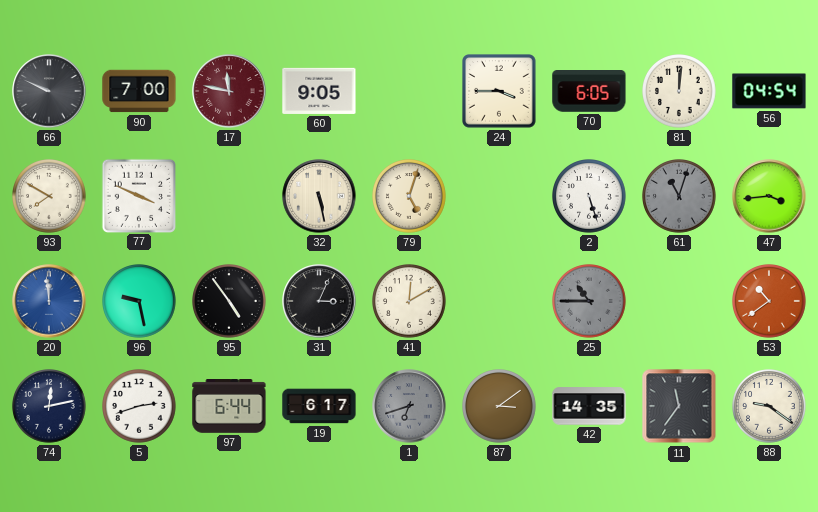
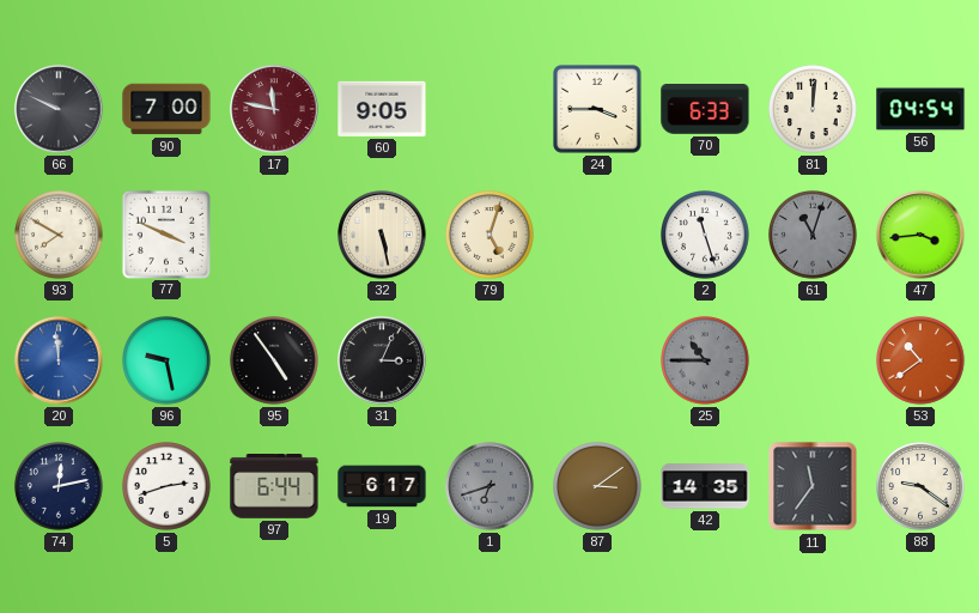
70: 6:05 -> 6:33
2: 5:27 -> 11:27
41: 12:10 -> none
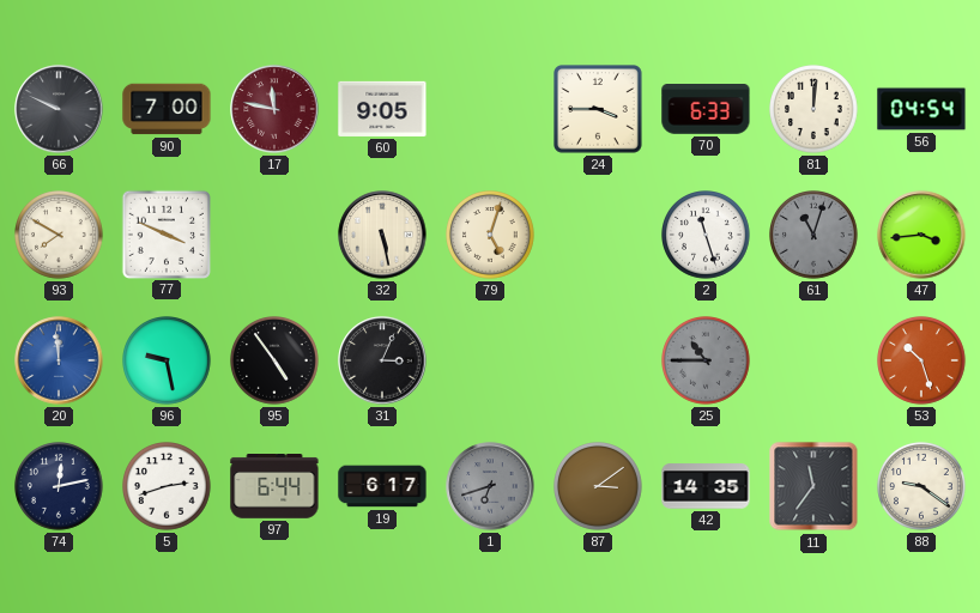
53: 10:39 -> 10:27
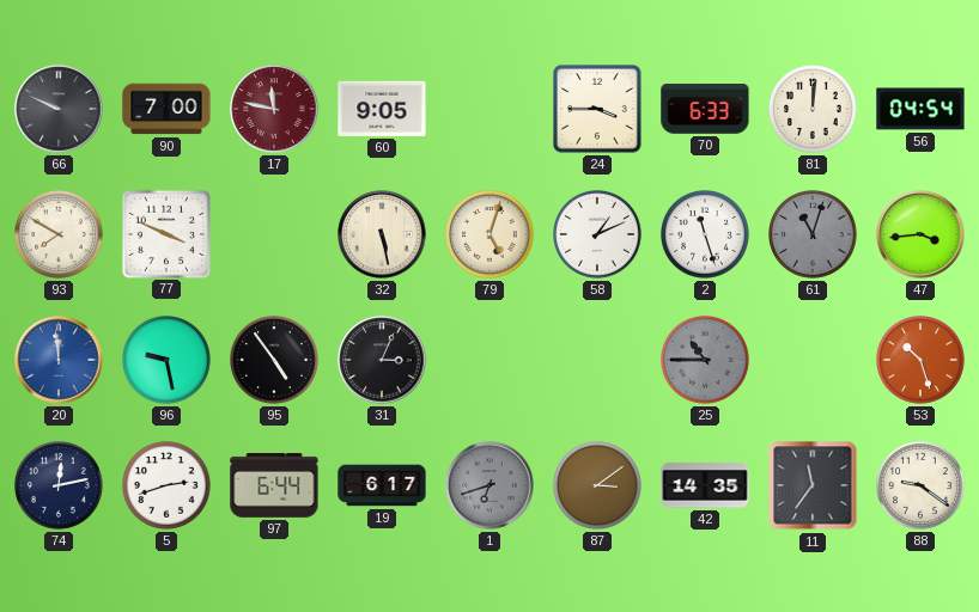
58: none -> 1:11
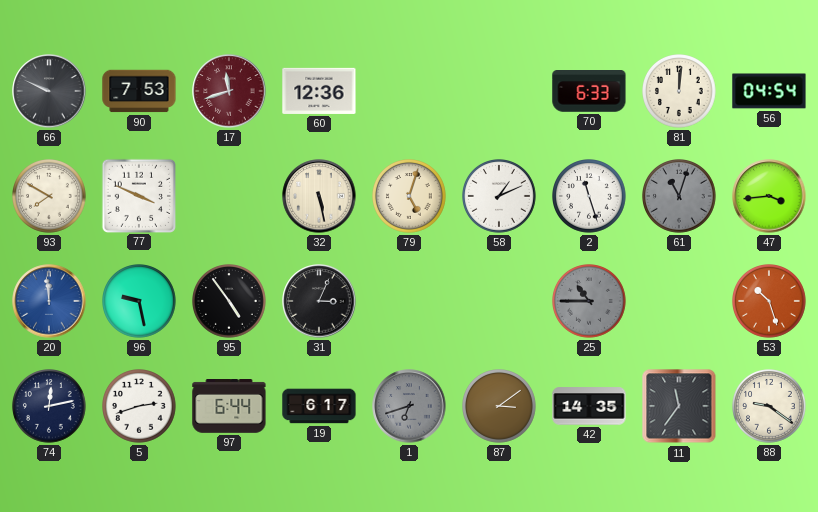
90: 7:00 -> 7:53
17: 11:47 -> 11:42
60: 9:05 -> 12:36
24: 3:45 -> none
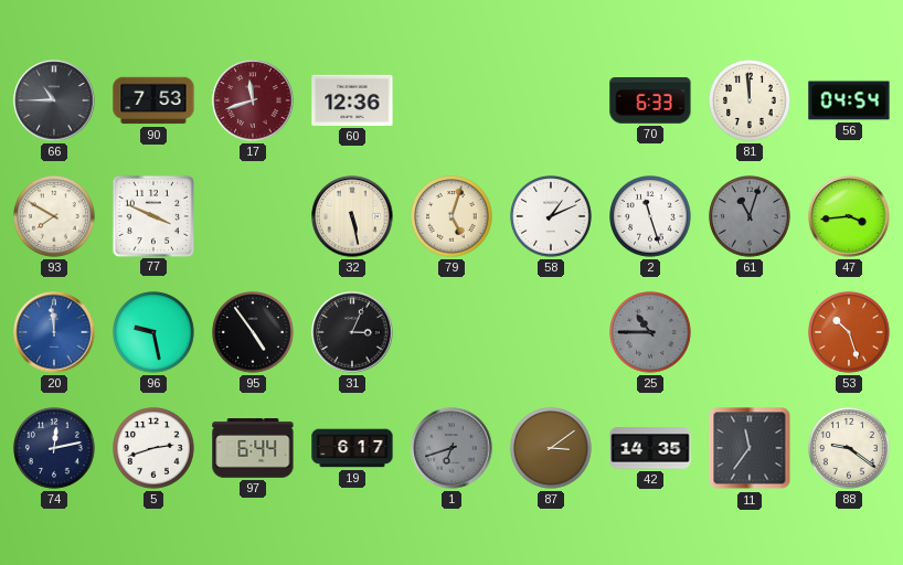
66: 9:49 -> 10:45
81: 12:01 -> 11:59
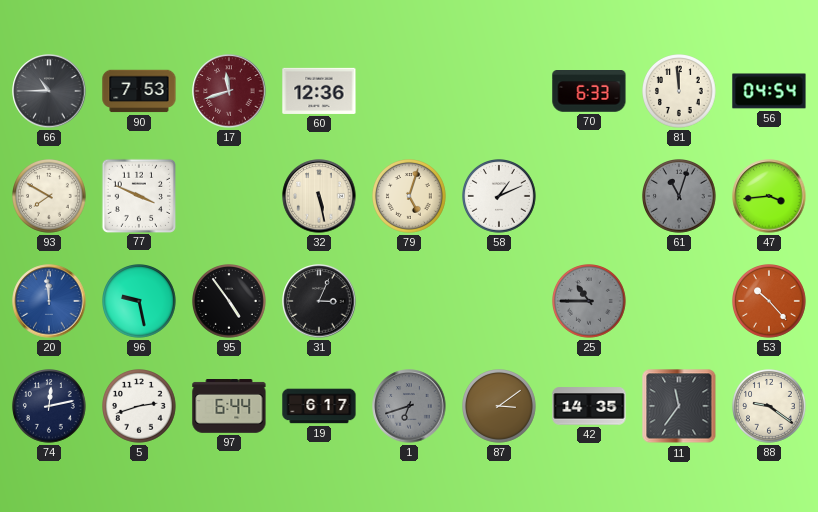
2: 11:27 -> none
53: 10:27 -> 10:23
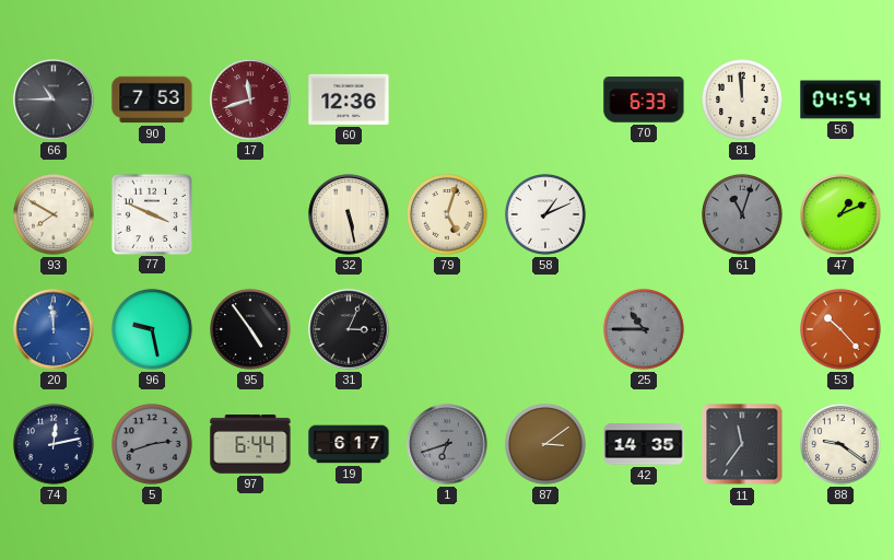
47: 3:44 -> 1:11
5 dial: white -> grey
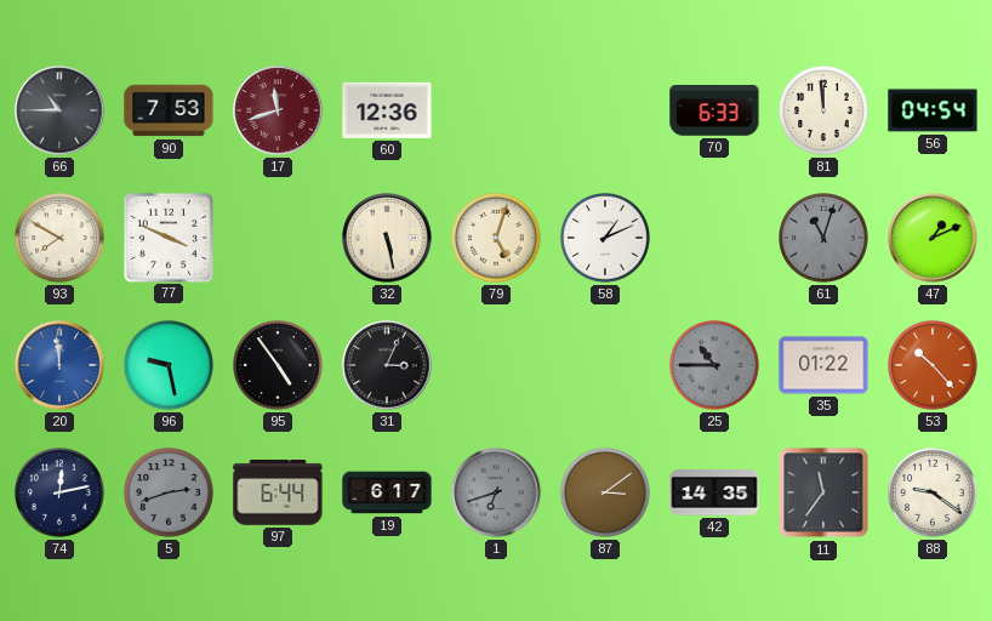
35: none -> 01:22
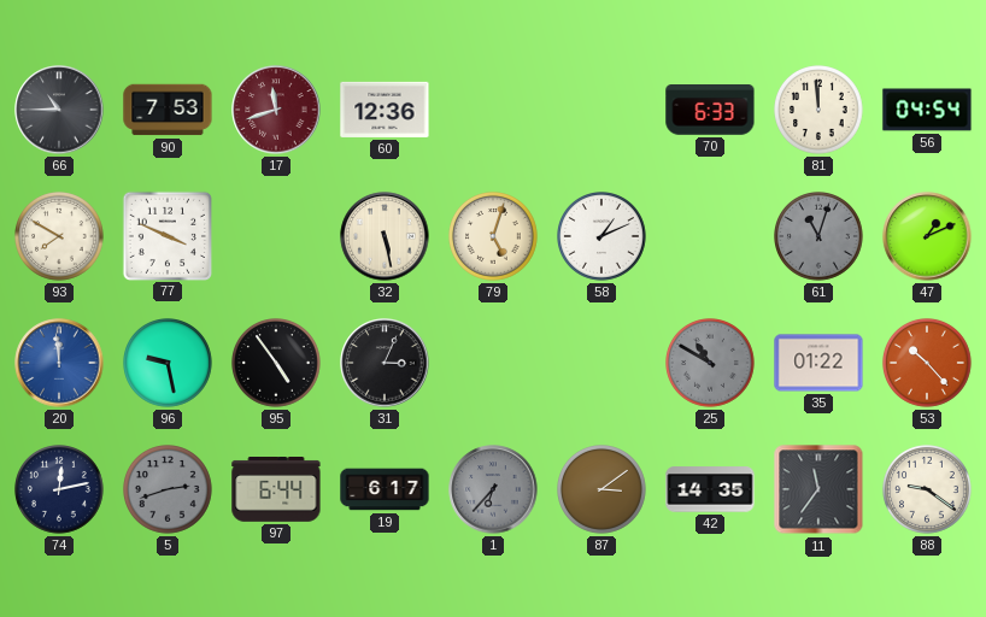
25: 10:45 -> 10:50
1: 6:42 -> 6:37
